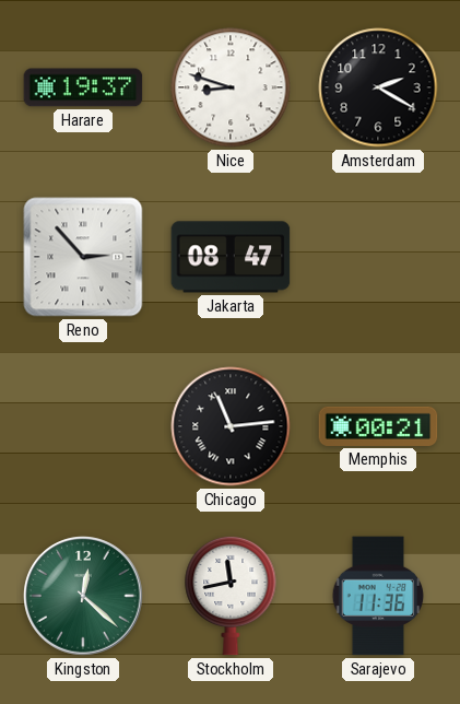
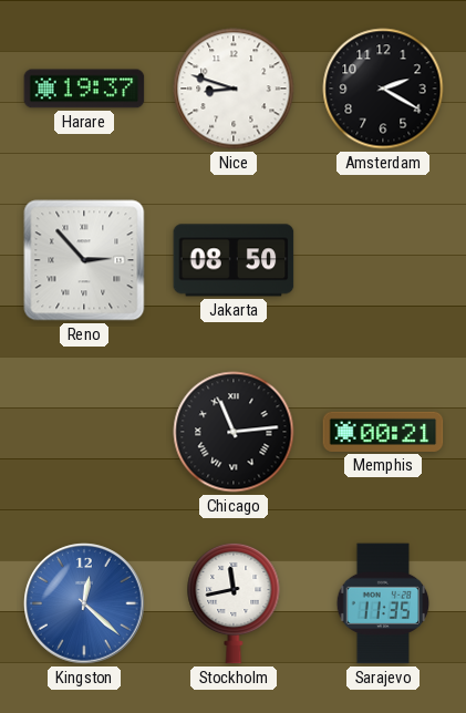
Jakarta: 08:47 -> 08:50
Kingston dial: green -> blue
Sarajevo: 11:36 -> 11:35
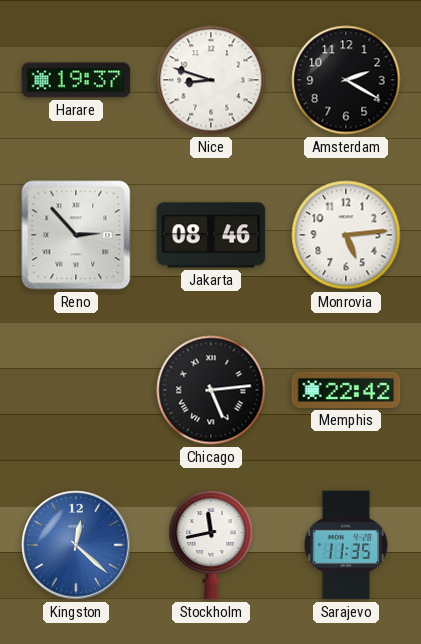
Jakarta: 08:50 -> 08:46
Monrovia: none -> 5:14
Chicago: 11:14 -> 5:14
Memphis: 00:21 -> 22:42
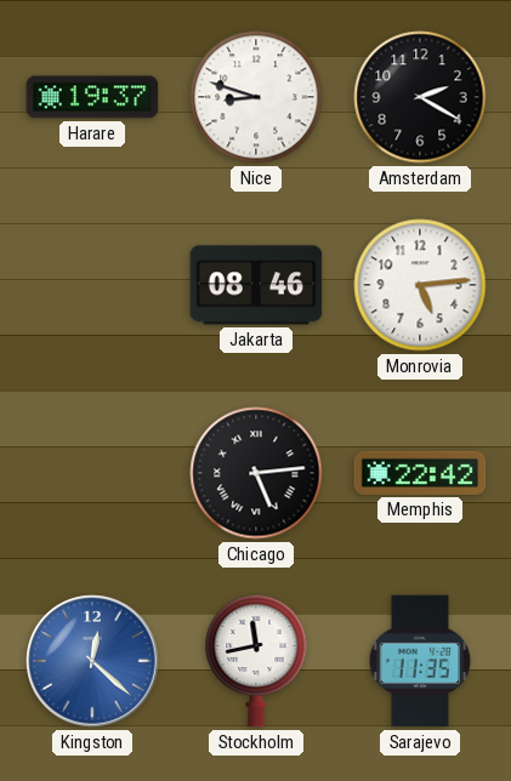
Reno: 2:53 -> none
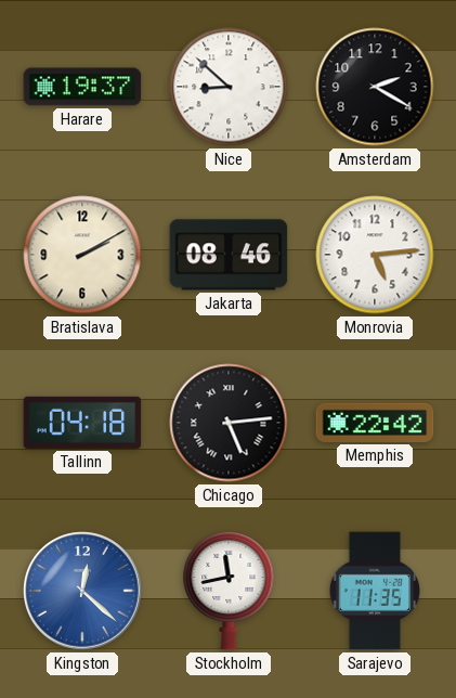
Nice: 8:48 -> 8:52
Bratislava: none -> 2:10
Tallinn: none -> 04:18
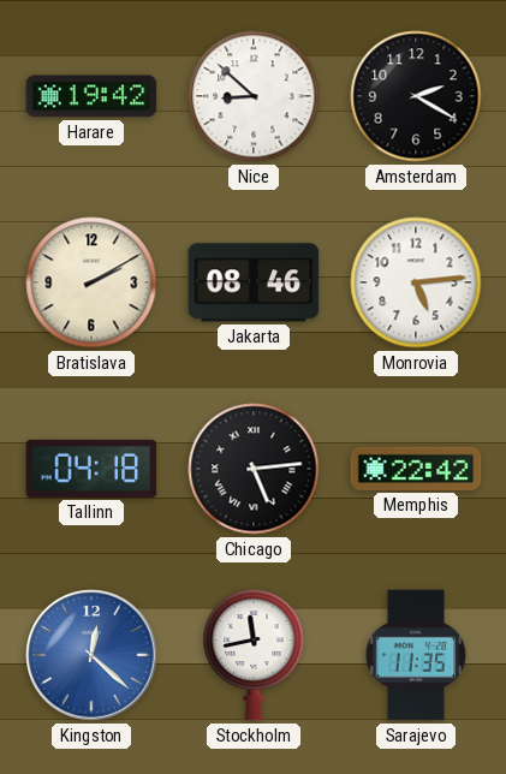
Harare: 19:37 -> 19:42
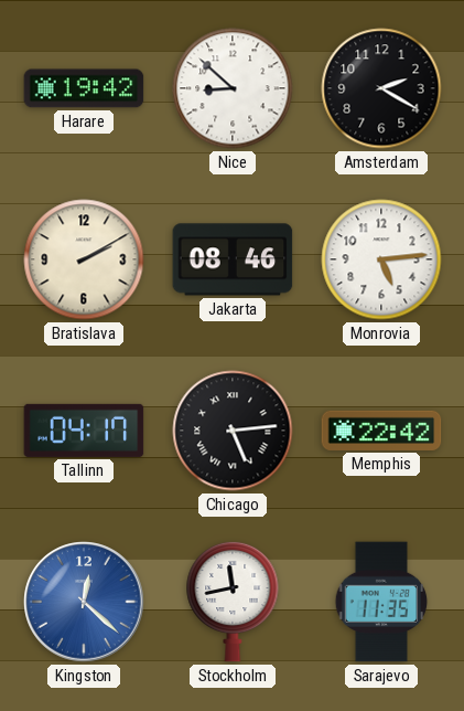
Tallinn: 04:18 -> 04:17
